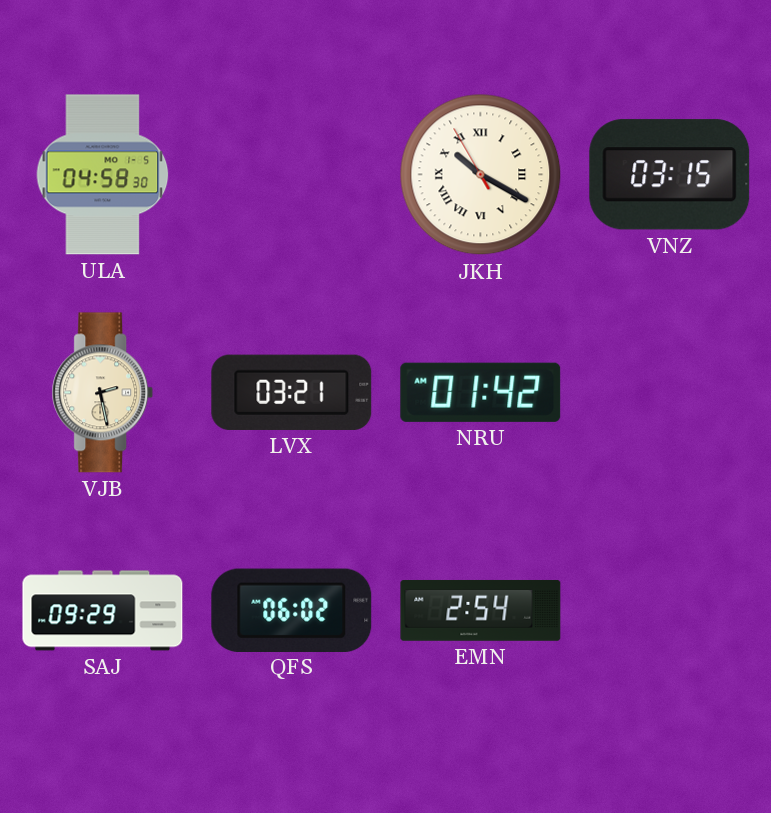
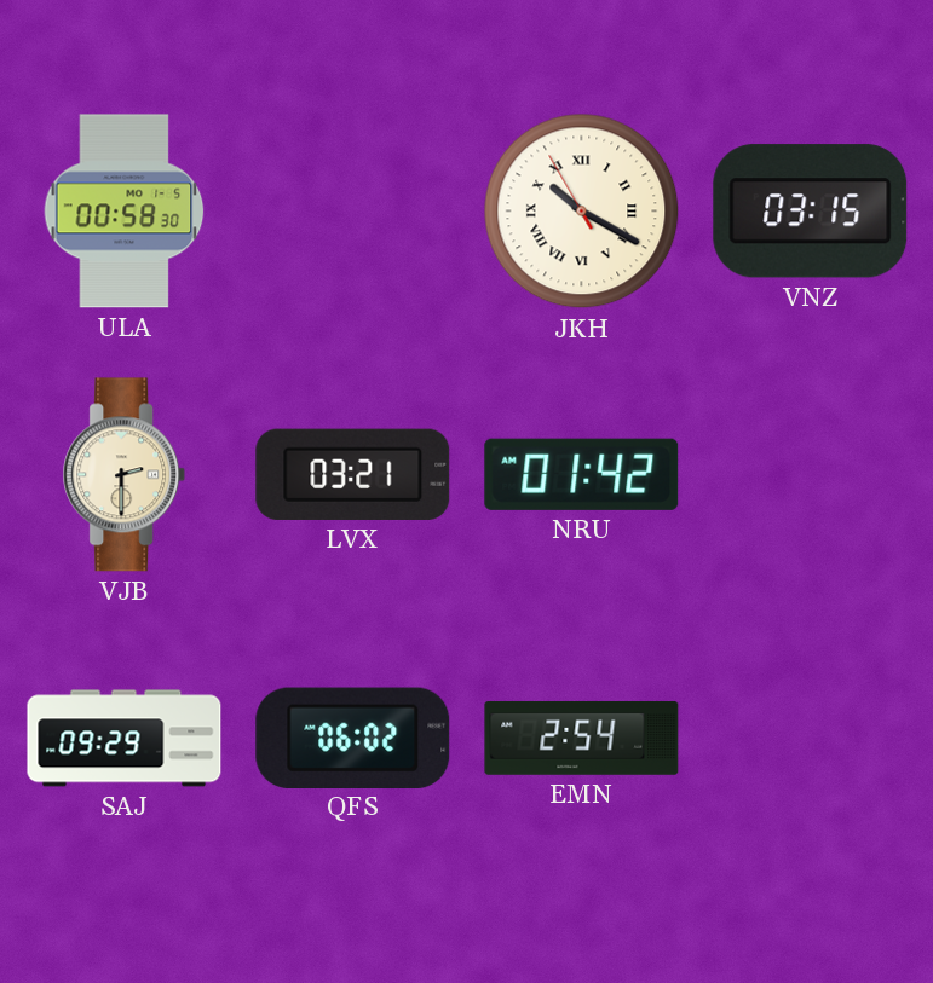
ULA: 04:58 -> 00:58
VJB: 2:28 -> 2:30
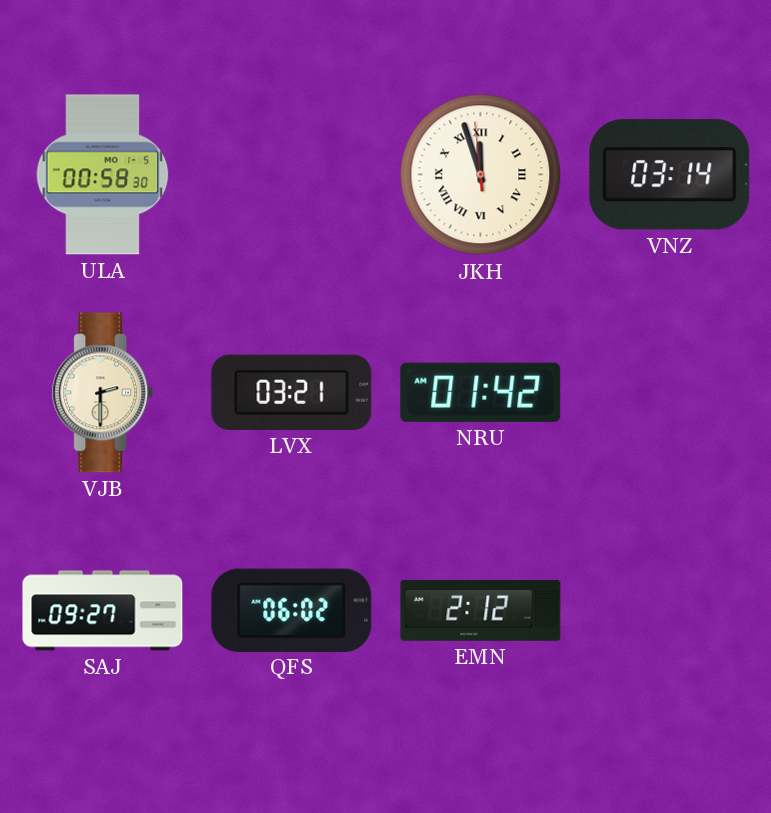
JKH: 10:19 -> 11:56
VNZ: 03:15 -> 03:14
SAJ: 09:29 -> 09:27
EMN: 2:54 -> 2:12
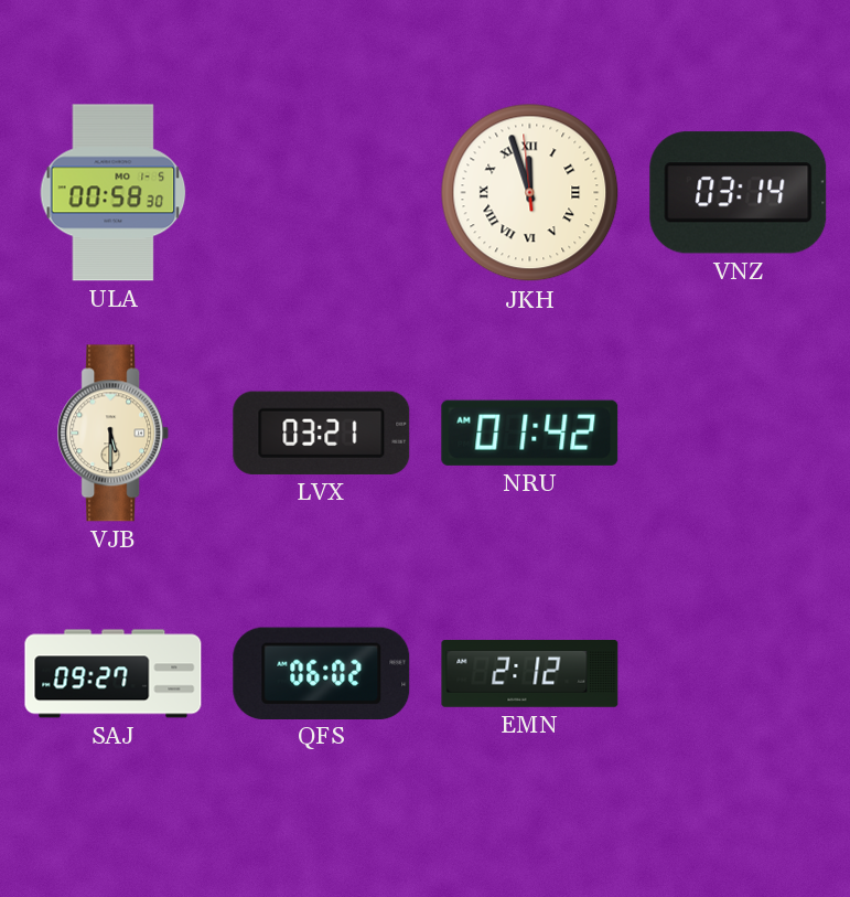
VJB: 2:30 -> 5:30
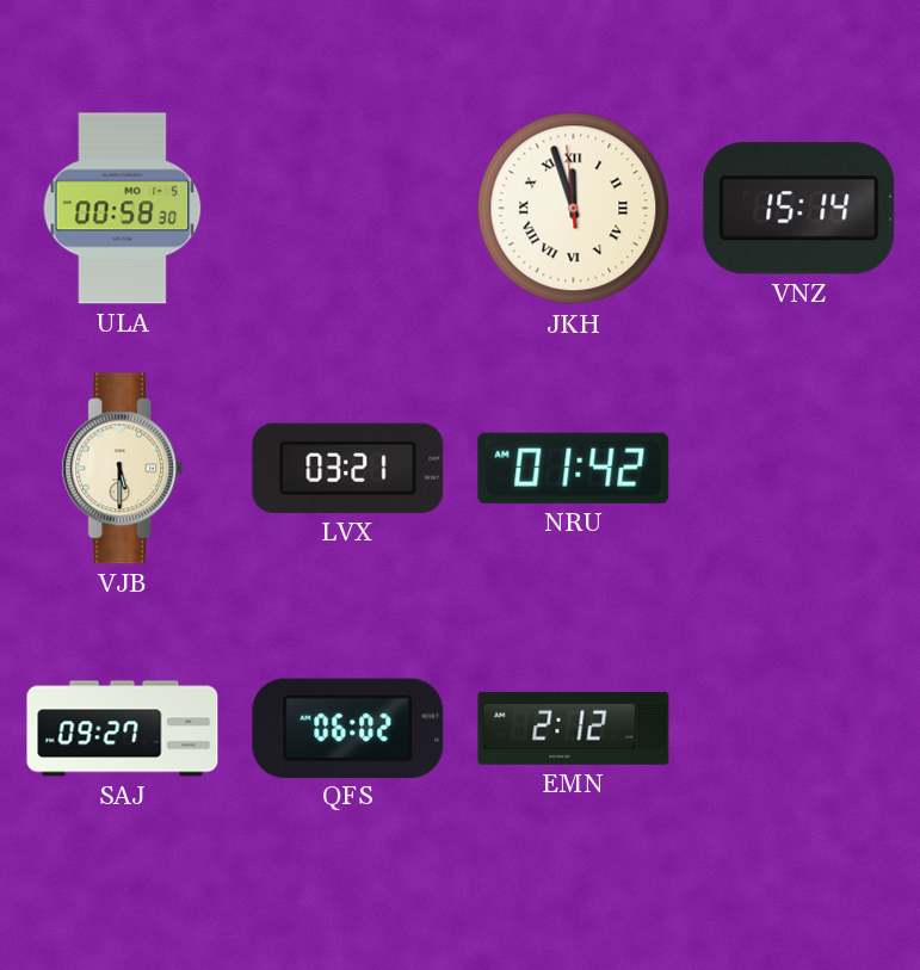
VNZ: 03:14 -> 15:14
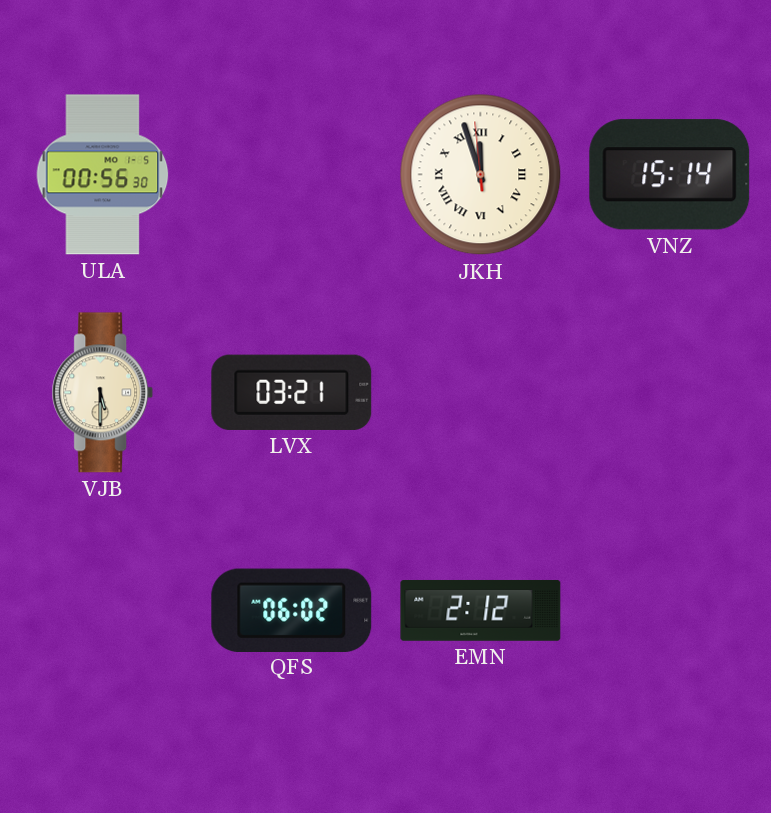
ULA: 00:58 -> 00:56
NRU: 01:42 -> none
SAJ: 09:27 -> none
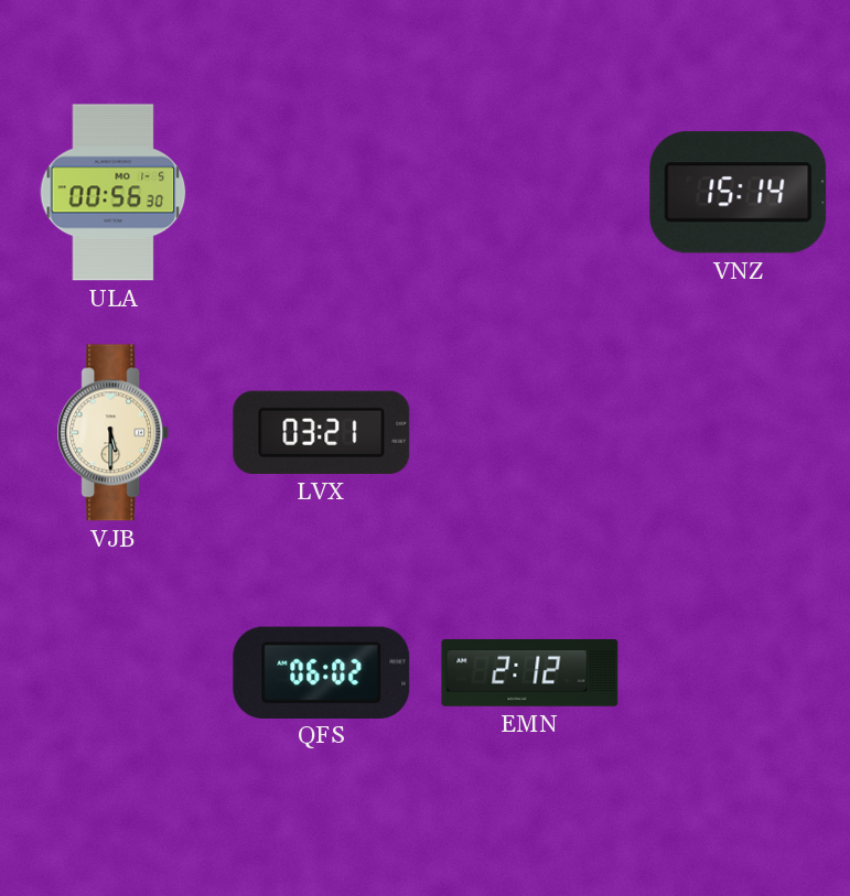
JKH: 11:56 -> none
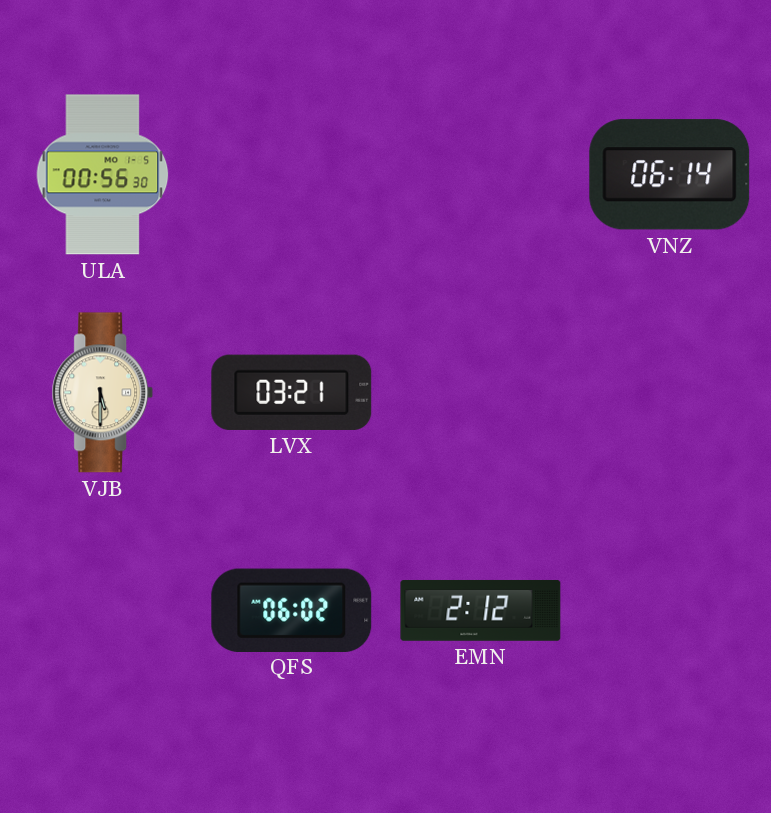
VNZ: 15:14 -> 06:14
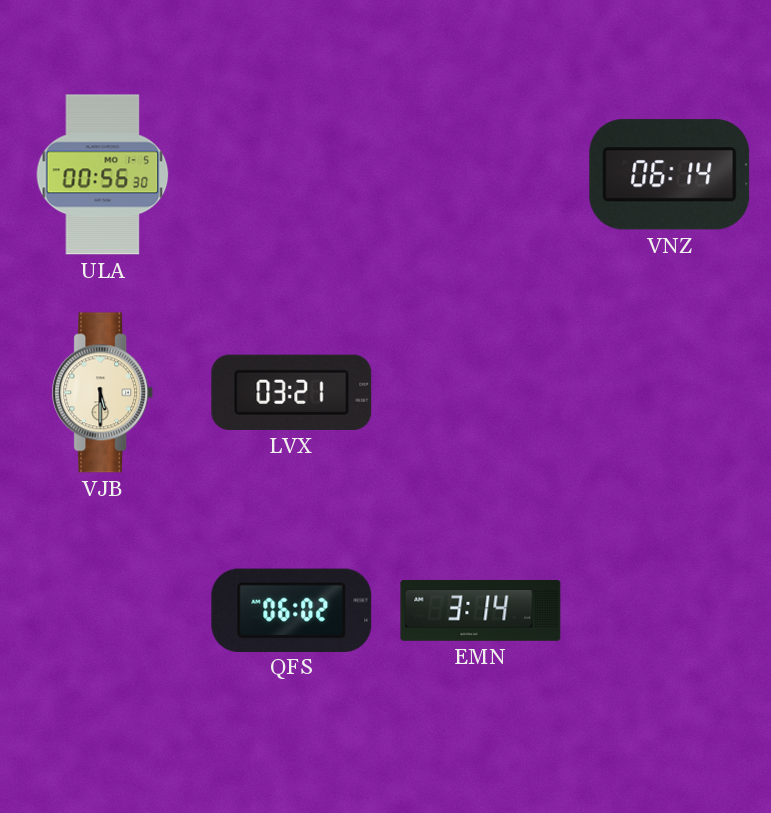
EMN: 2:12 -> 3:14
